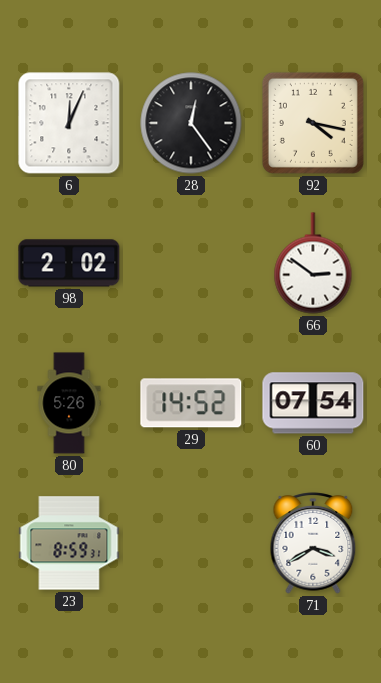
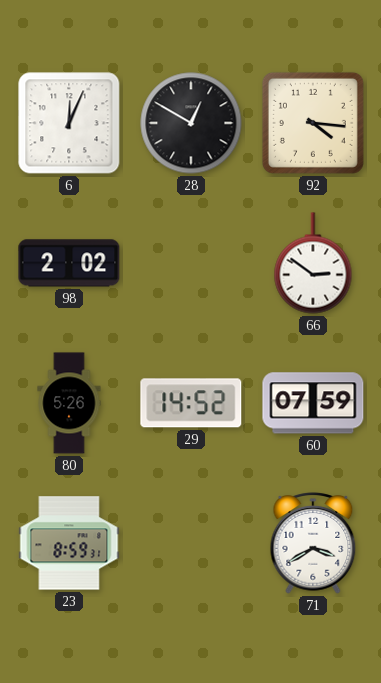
28: 12:24 -> 12:50
92: 4:17 -> 4:16
60: 07:54 -> 07:59
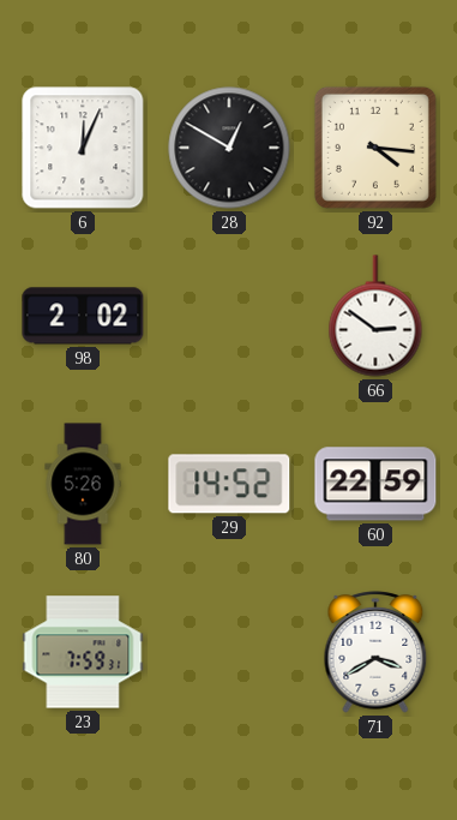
60: 07:59 -> 22:59
23: 8:59 -> 7:59
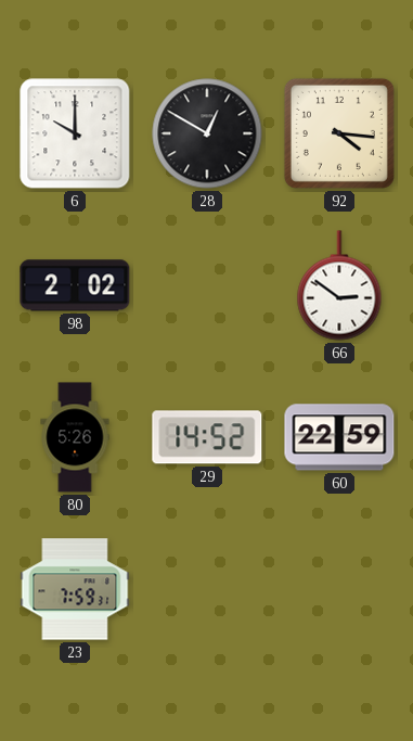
6: 12:04 -> 10:00
71: 3:40 -> none
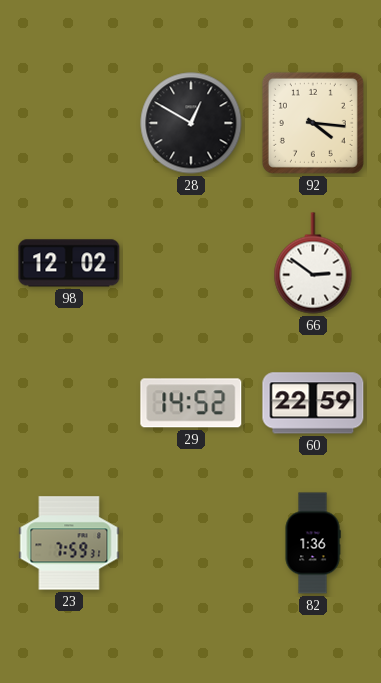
6: 10:00 -> none
98: 2:02 -> 12:02
80: 5:26 -> none
82: none -> 1:36
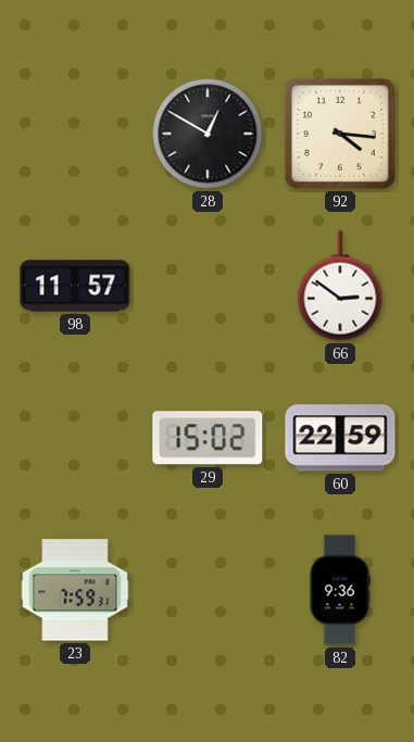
98: 12:02 -> 11:57
29: 14:52 -> 15:02
82: 1:36 -> 9:36
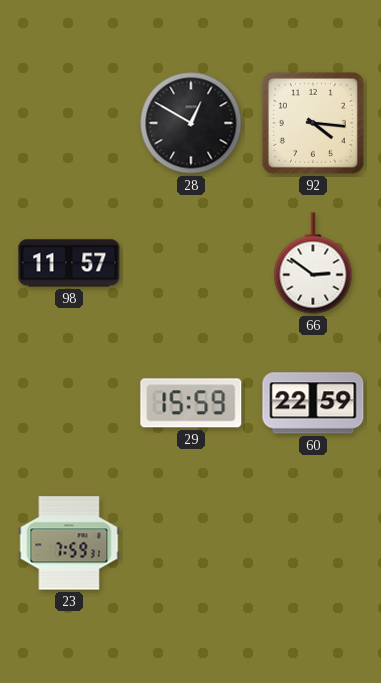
29: 15:02 -> 15:59
82: 9:36 -> none
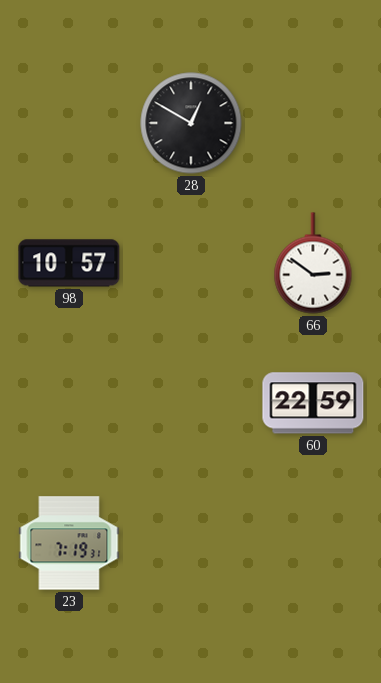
92: 4:16 -> none
98: 11:57 -> 10:57
29: 15:59 -> none
23: 7:59 -> 7:19
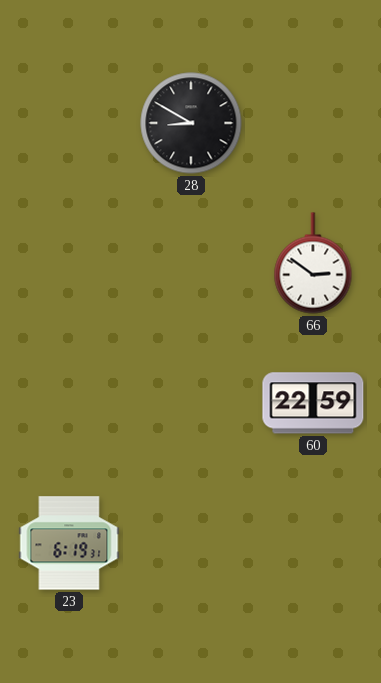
28: 12:50 -> 8:50
98: 10:57 -> none
23: 7:19 -> 6:19
